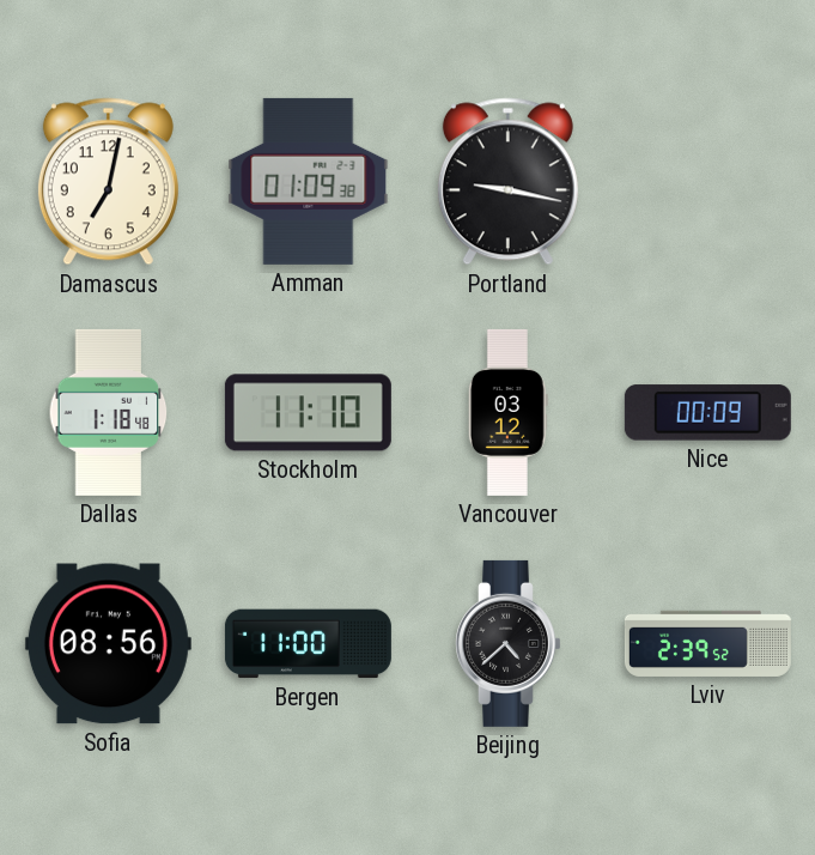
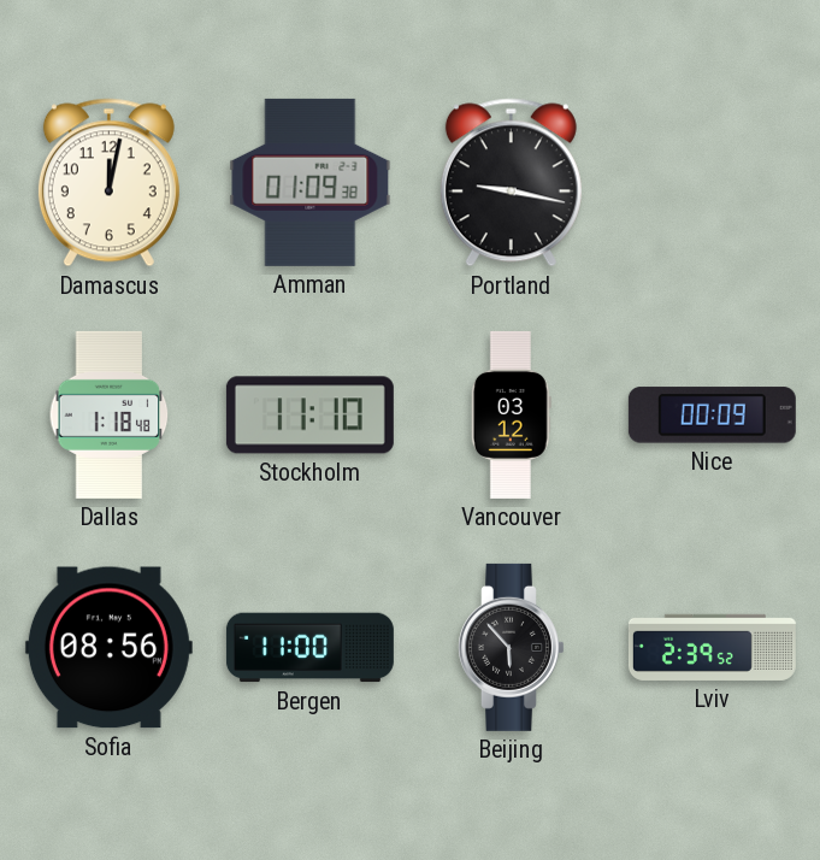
Damascus: 7:02 -> 12:02
Beijing: 4:38 -> 5:53
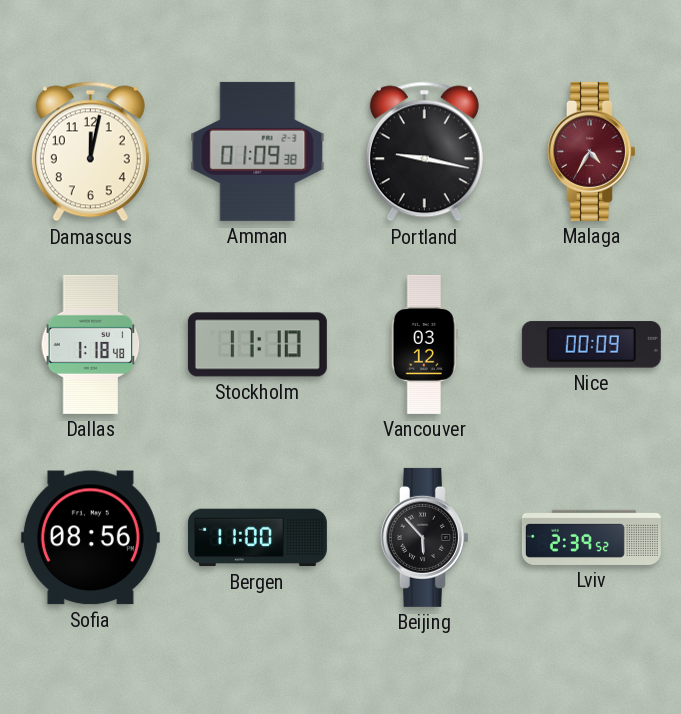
Malaga: none -> 4:35
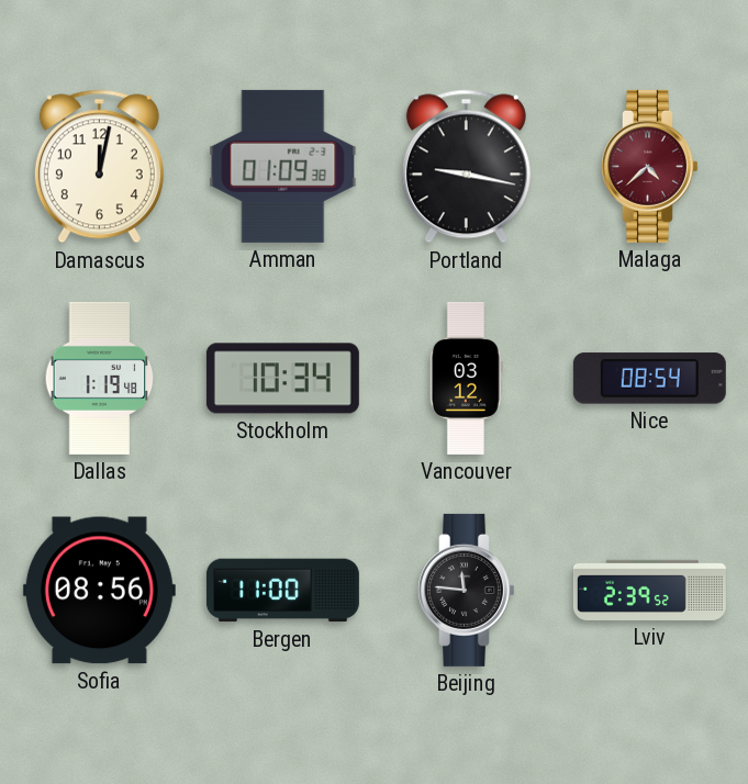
Malaga: 4:35 -> 4:38
Dallas: 1:18 -> 1:19
Stockholm: 11:10 -> 10:34
Nice: 00:09 -> 08:54
Beijing: 5:53 -> 11:46
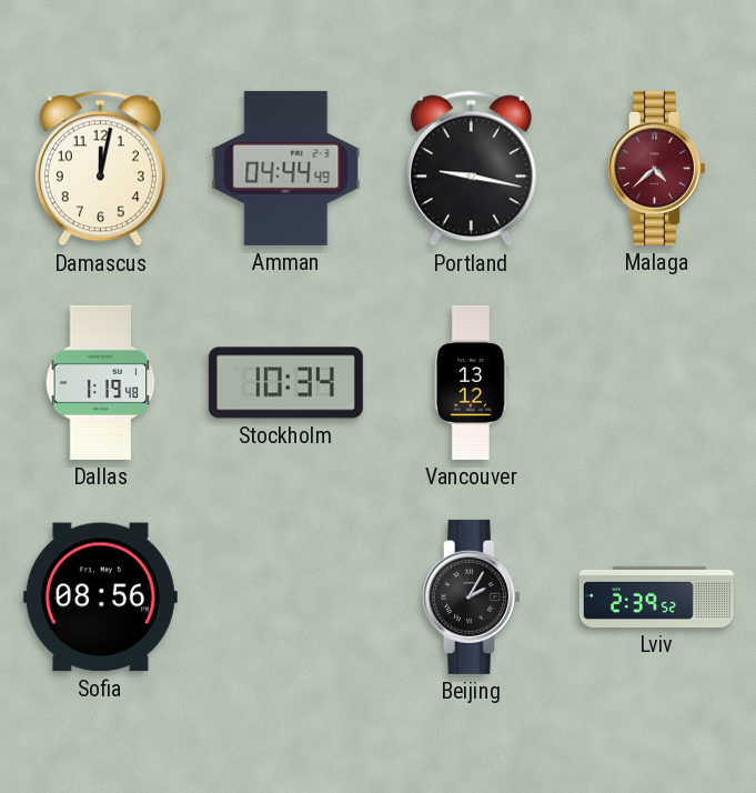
Amman: 01:09 -> 04:44
Vancouver: 03:12 -> 13:12
Nice: 08:54 -> none
Bergen: 11:00 -> none
Beijing: 11:46 -> 2:05
